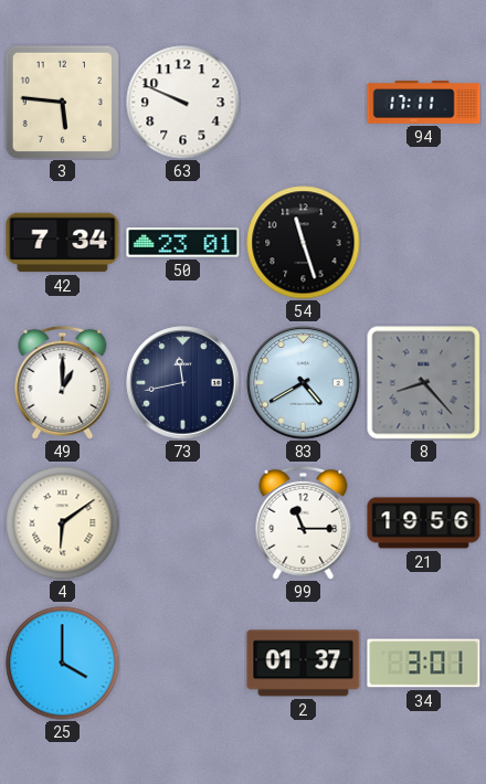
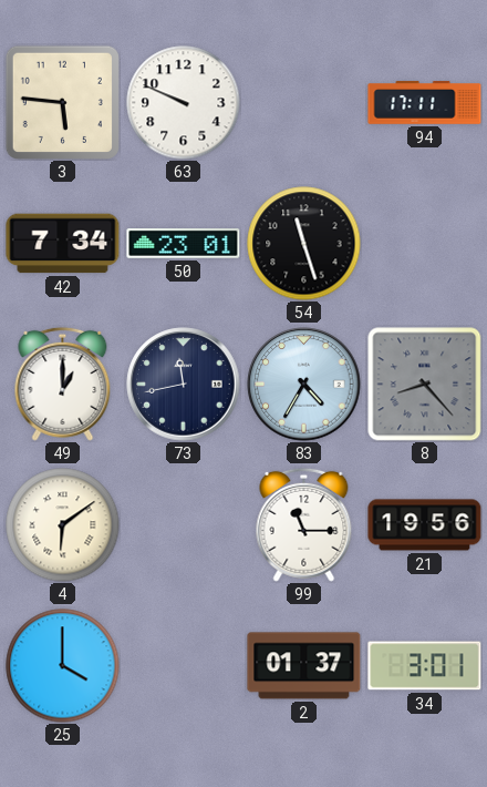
83: 4:40 -> 4:35
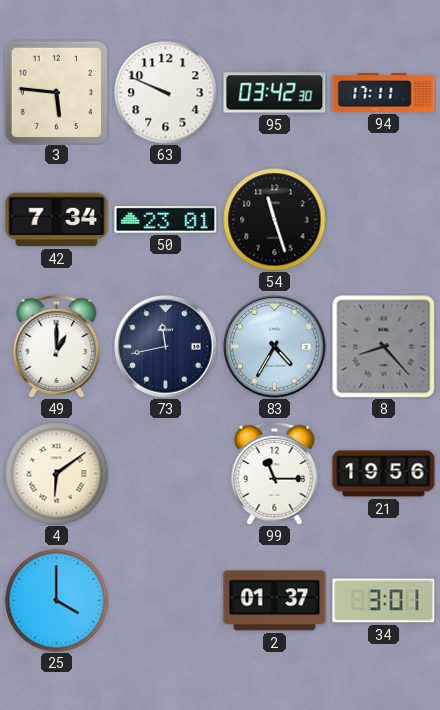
95: none -> 03:42
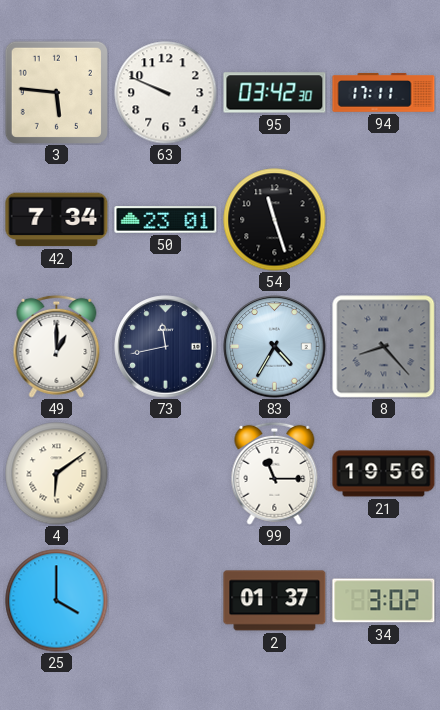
34: 3:01 -> 3:02
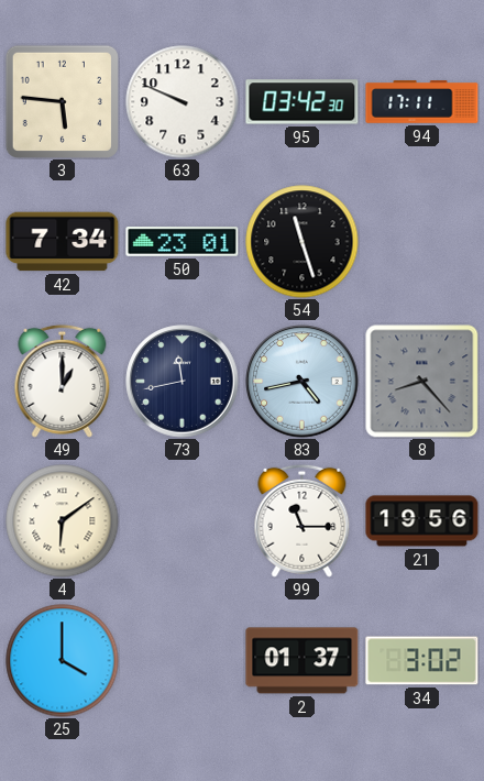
83: 4:35 -> 4:43
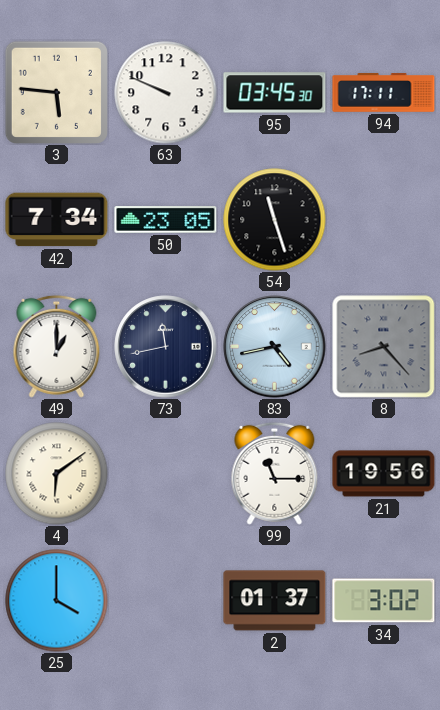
95: 03:42 -> 03:45
50: 23:01 -> 23:05
